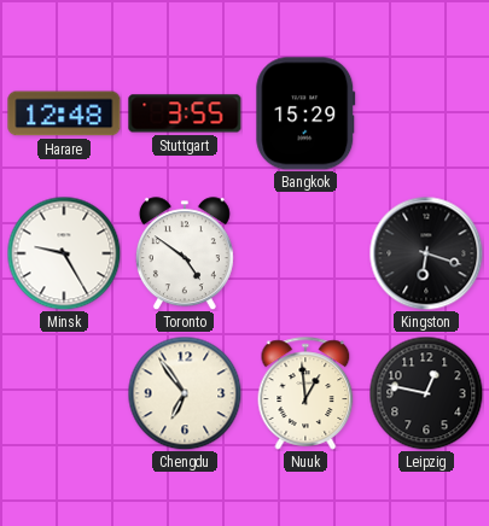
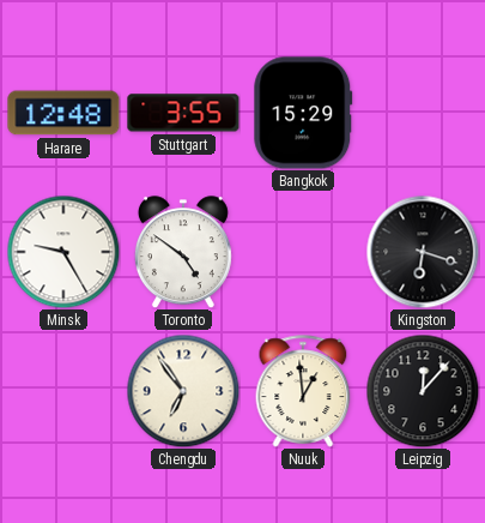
Leipzig: 12:47 -> 12:07
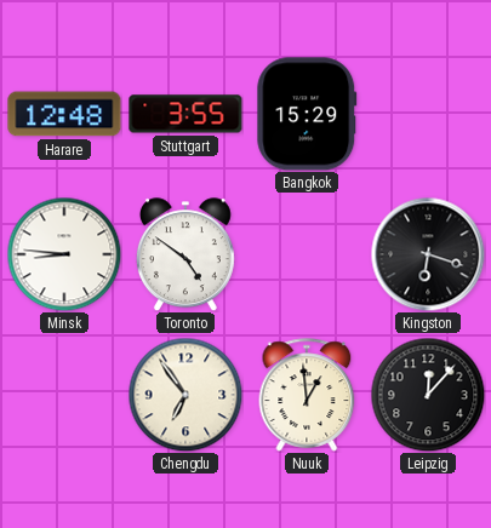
Minsk: 9:25 -> 8:46
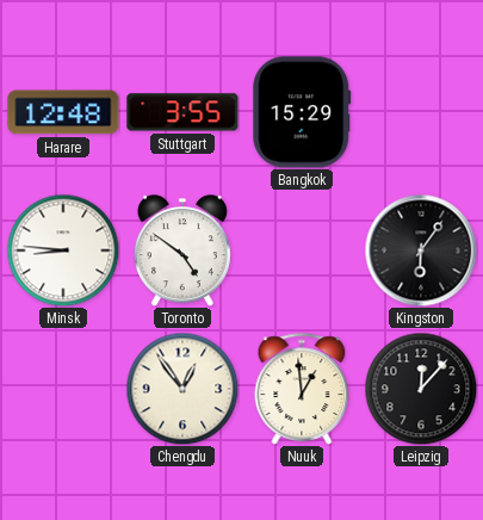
Kingston: 6:18 -> 6:06
Chengdu: 6:54 -> 12:54
